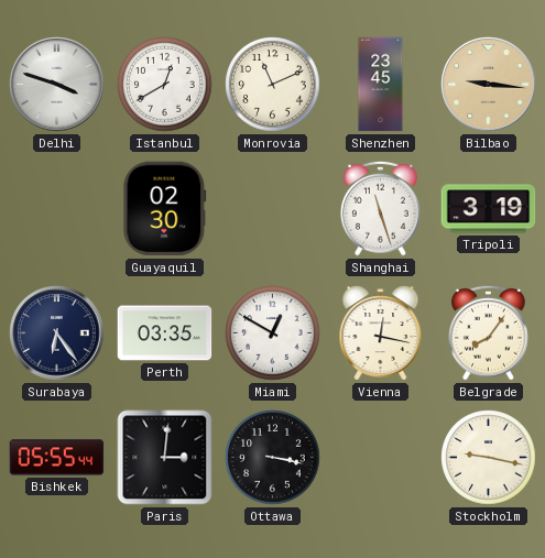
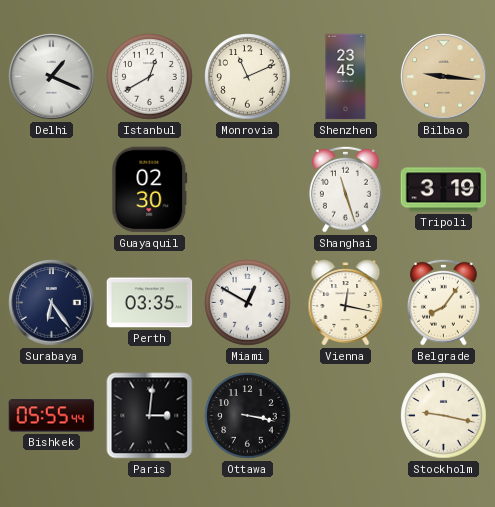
Delhi: 3:48 -> 1:19
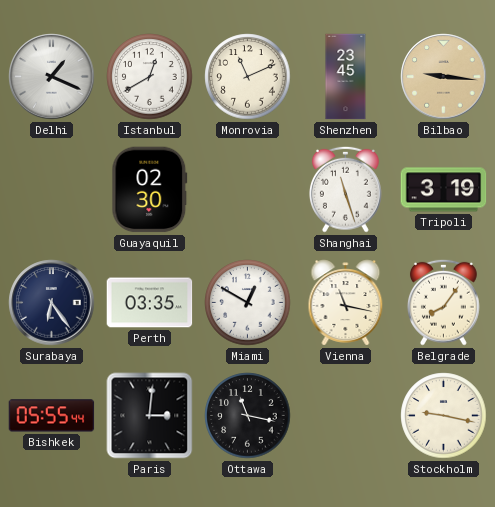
Vienna: 12:17 -> 11:17
Ottawa: 3:17 -> 11:17
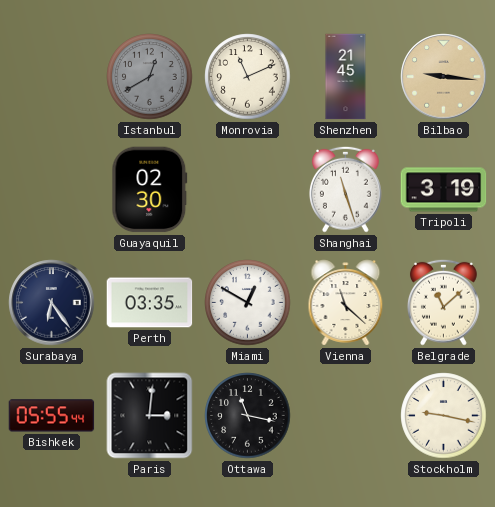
Delhi: 1:19 -> none
Istanbul dial: white -> grey
Shenzhen: 23:45 -> 21:45
Vienna: 11:17 -> 11:22
Belgrade: 8:06 -> 11:08
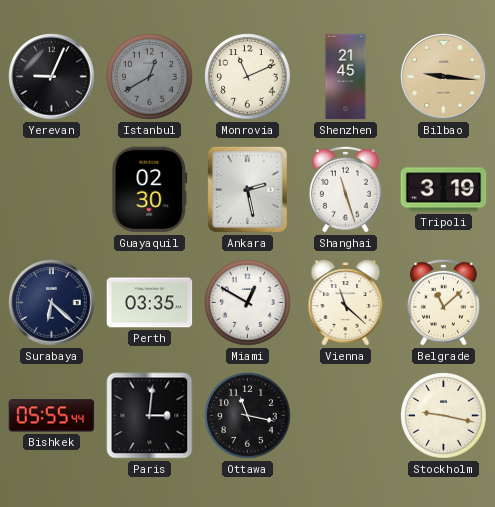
Yerevan: none -> 9:04
Ankara: none -> 2:28
Surabaya: 6:24 -> 6:22
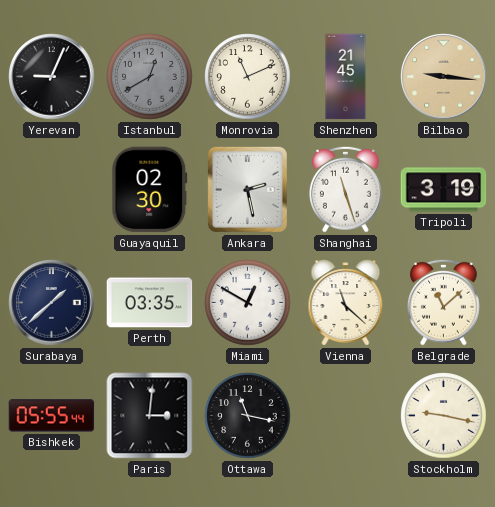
Surabaya: 6:22 -> 1:38
